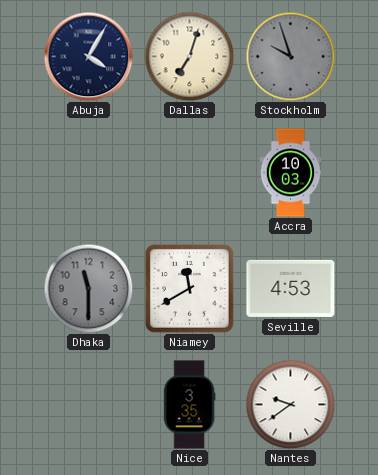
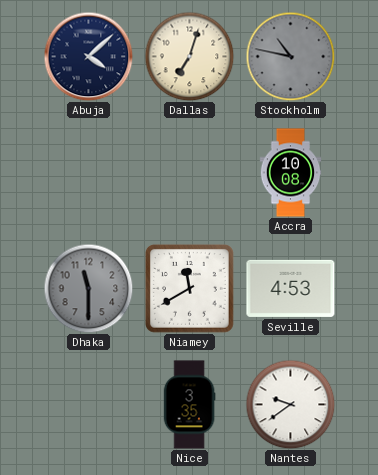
Abuja: 4:05 -> 4:08
Stockholm: 9:57 -> 10:47
Accra: 10:03 -> 10:08
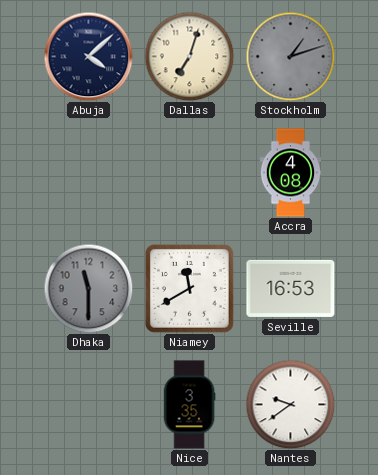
Stockholm: 10:47 -> 1:12
Accra: 10:08 -> 4:08
Seville: 4:53 -> 16:53
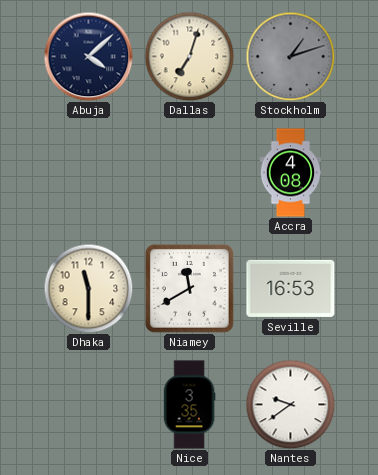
Dhaka dial: grey -> cream
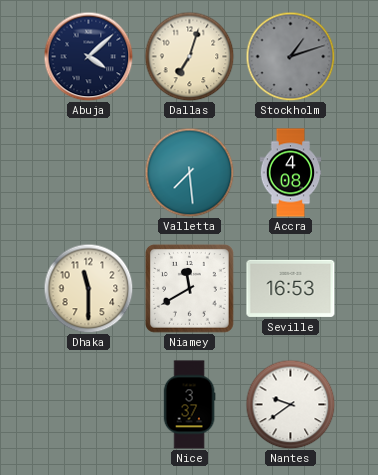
Valletta: none -> 7:29
Nice: 3:35 -> 3:37
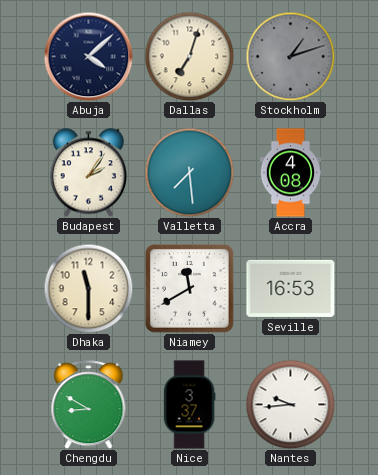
Budapest: none -> 2:06
Chengdu: none -> 8:50
Nantes: 9:39 -> 9:44
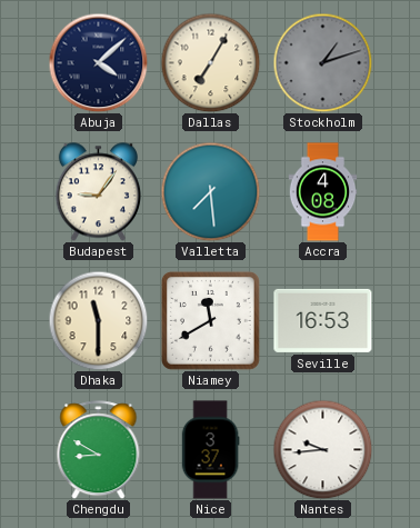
Dallas: 7:03 -> 7:05
Budapest: 2:06 -> 9:06
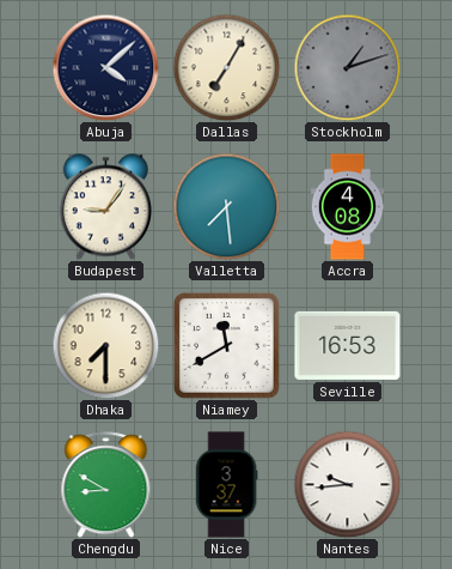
Dhaka: 11:30 -> 7:30
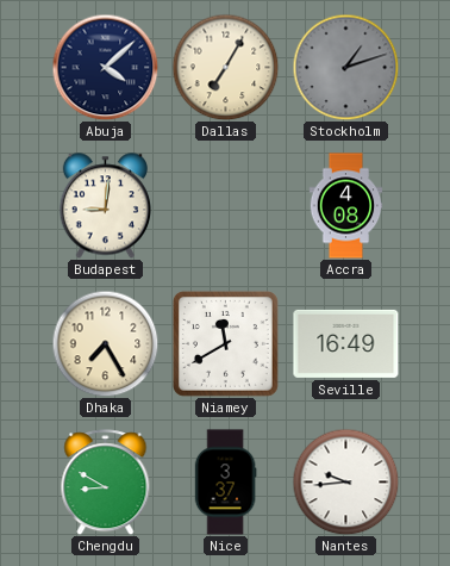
Budapest: 9:06 -> 9:01
Valletta: 7:29 -> none
Dhaka: 7:30 -> 7:25
Seville: 16:53 -> 16:49
